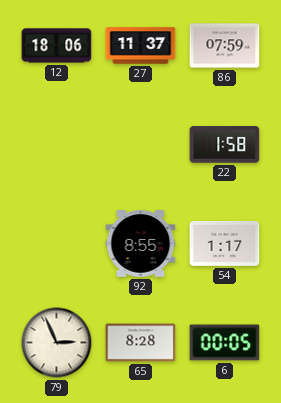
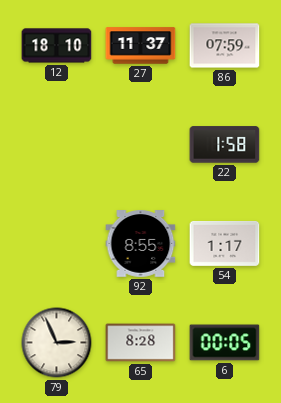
12: 18:06 -> 18:10
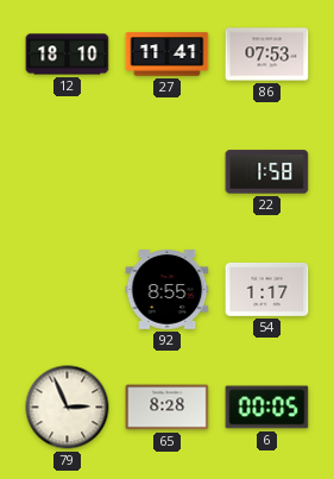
27: 11:37 -> 11:41
86: 07:59 -> 07:53
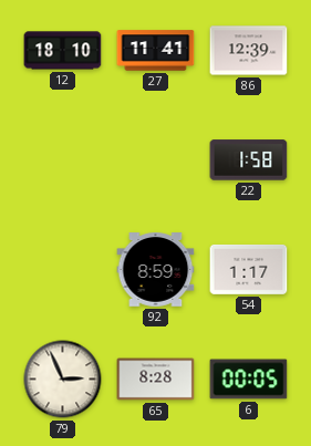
86: 07:53 -> 12:39
92: 8:55 -> 8:59
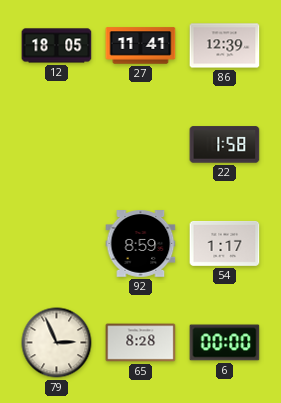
12: 18:10 -> 18:05
6: 00:05 -> 00:00
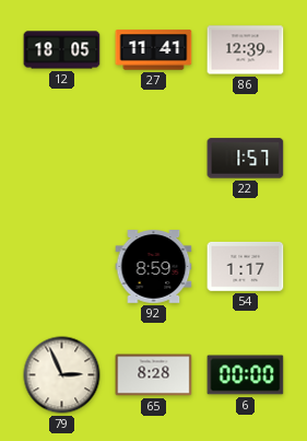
22: 1:58 -> 1:57
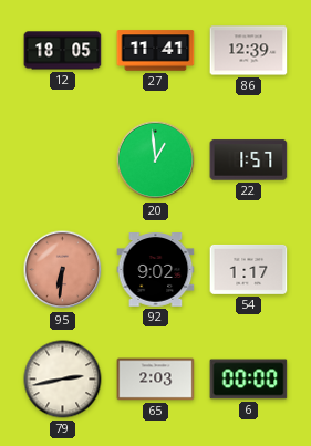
20: none -> 12:59
95: none -> 6:31
92: 8:59 -> 9:02
79: 2:56 -> 2:43
65: 8:28 -> 2:03
